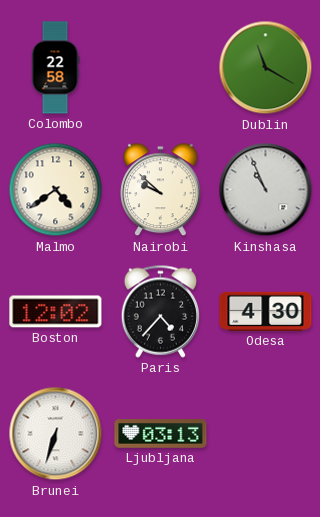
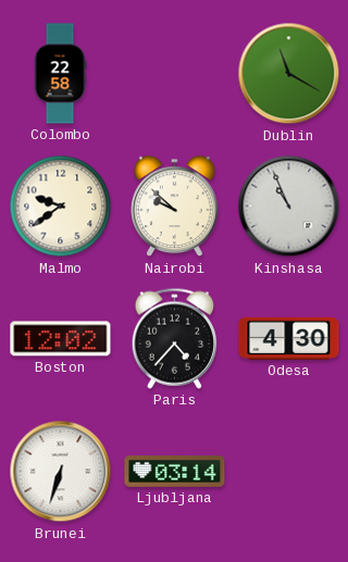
Malmo: 4:39 -> 9:39
Ljubljana: 03:13 -> 03:14
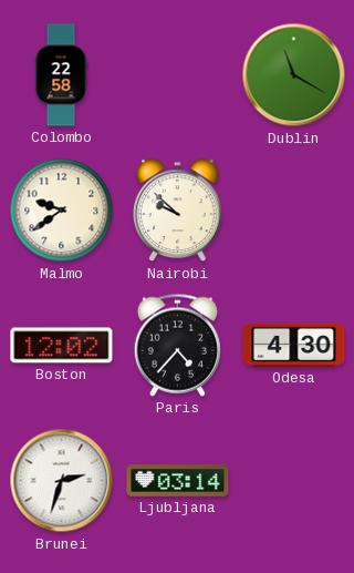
Kinshasa: 10:56 -> none
Brunei: 6:33 -> 2:33
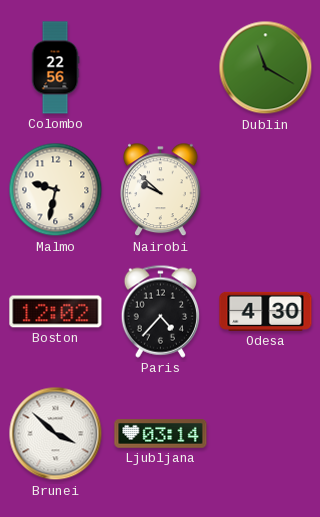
Colombo: 22:58 -> 22:56
Malmo: 9:39 -> 9:32
Brunei: 2:33 -> 3:52
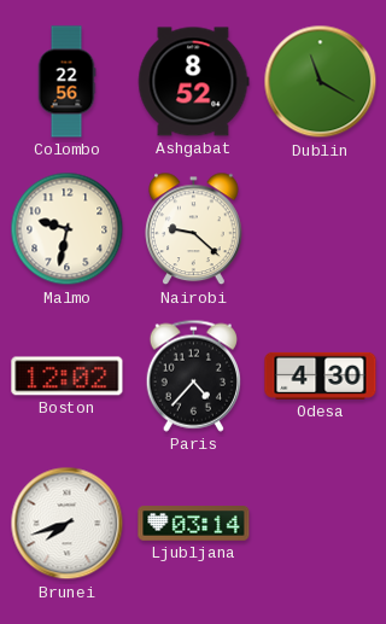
Ashgabat: none -> 8:52
Nairobi: 9:52 -> 9:22
Brunei: 3:52 -> 7:42
